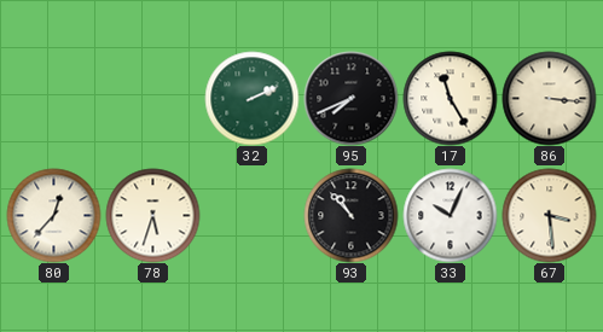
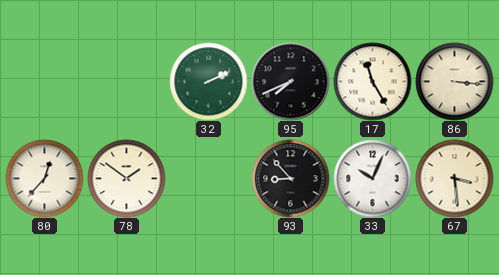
78: 5:33 -> 1:51
93: 10:53 -> 8:53
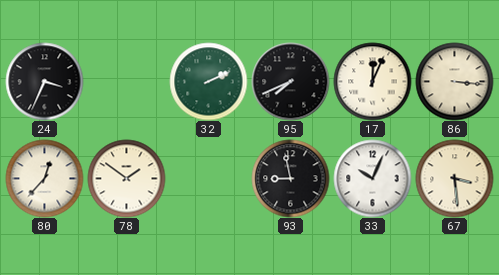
24: none -> 3:34
17: 11:25 -> 12:04
93: 8:53 -> 8:58
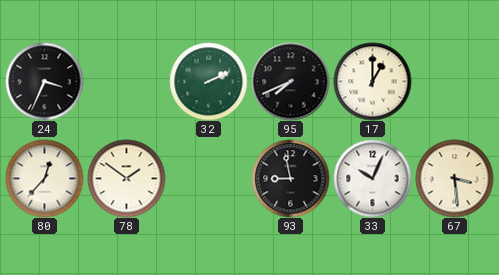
17: 12:04 -> 1:00
86: 3:16 -> none
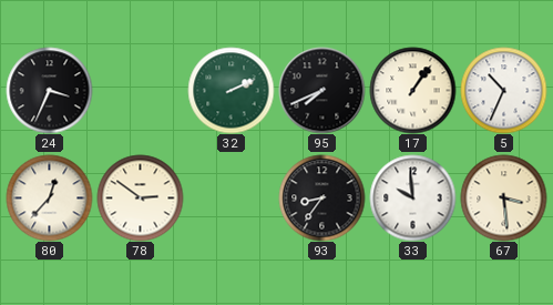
17: 1:00 -> 1:06
5: none -> 10:34
78: 1:51 -> 2:51
93: 8:58 -> 8:36
33: 10:04 -> 9:59
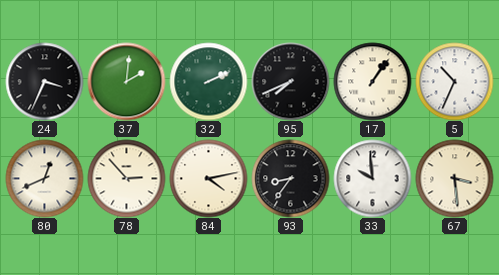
37: none -> 2:01
80: 12:37 -> 12:41
78: 2:51 -> 2:53
84: none -> 4:13
